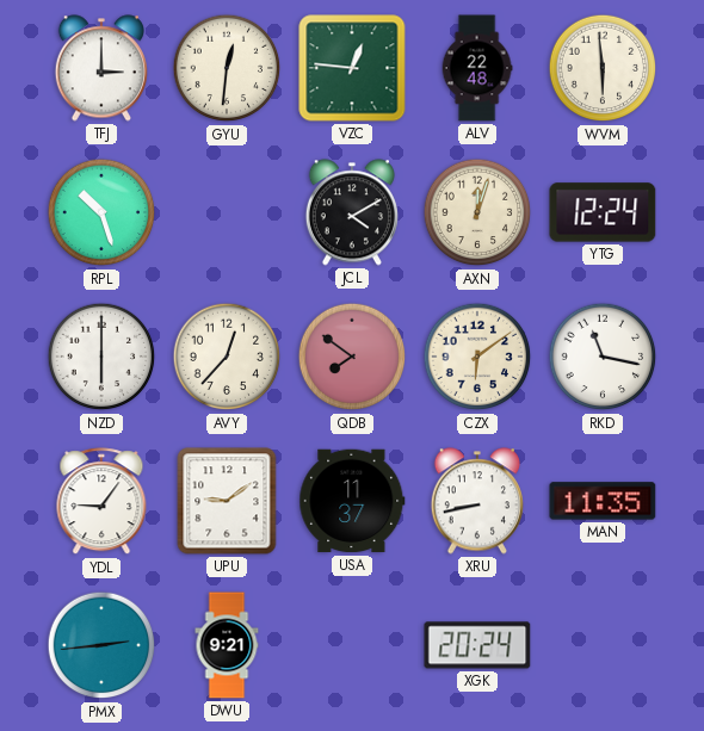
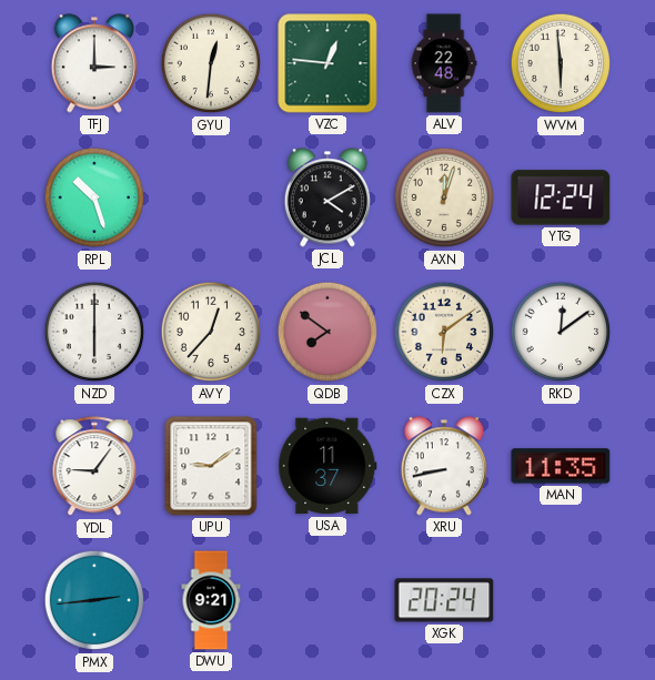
RKD: 11:17 -> 12:09
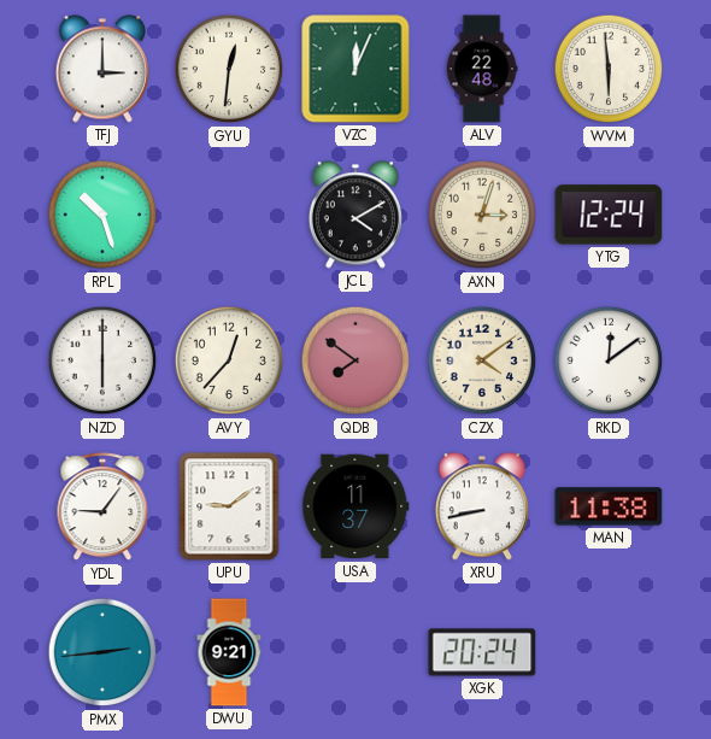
VZC: 12:46 -> 12:04
AXN: 12:03 -> 3:03
CZX: 6:09 -> 4:09
MAN: 11:35 -> 11:38
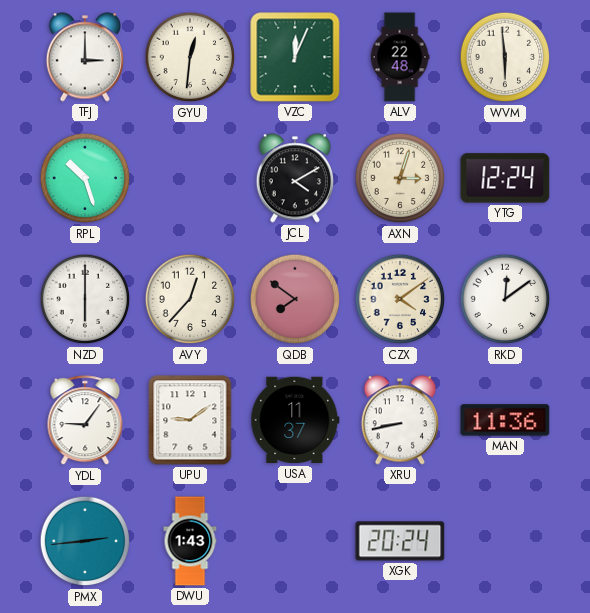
MAN: 11:38 -> 11:36
DWU: 9:21 -> 1:43
